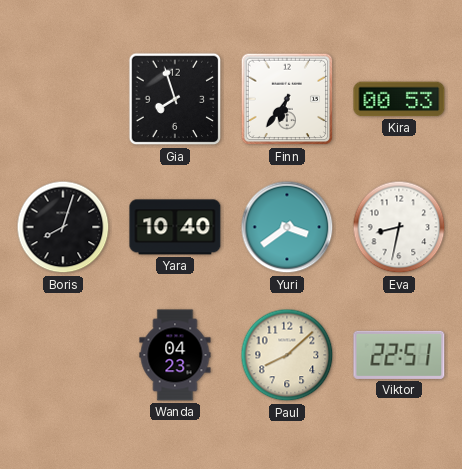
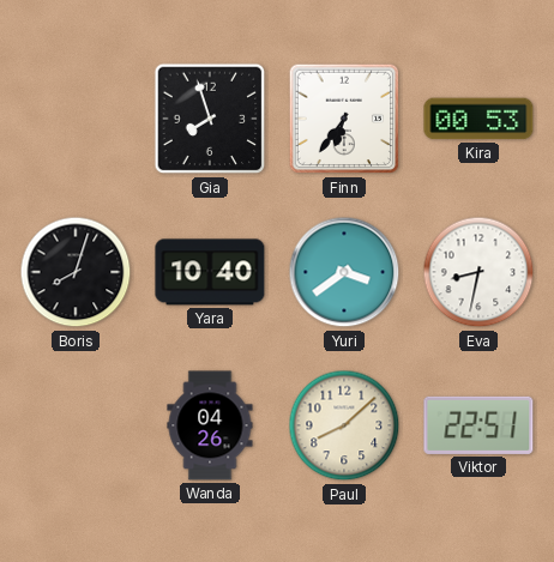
Wanda: 04:23 -> 04:26
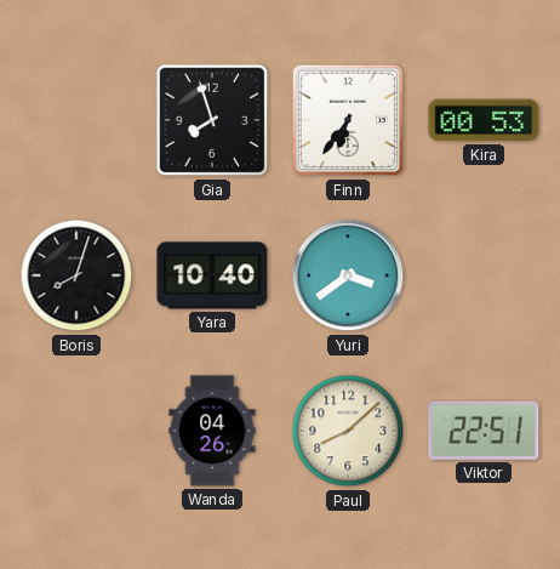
Eva: 8:32 -> none
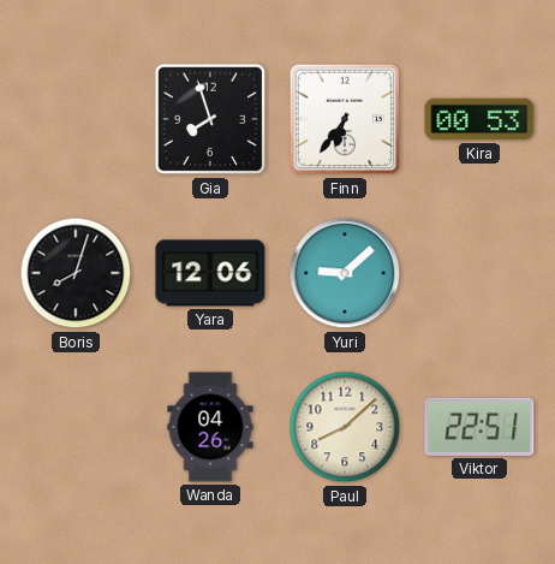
Yara: 10:40 -> 12:06
Yuri: 3:39 -> 9:08
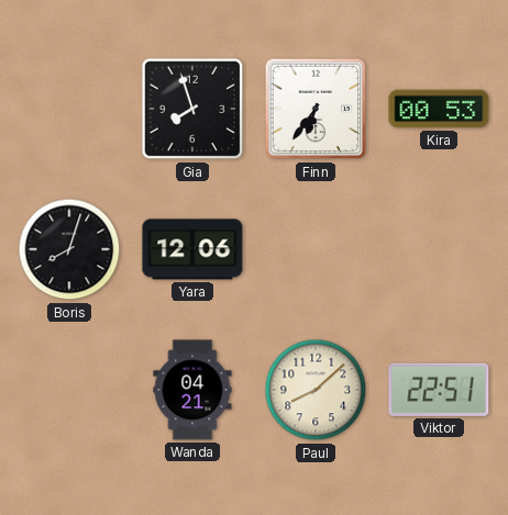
Yuri: 9:08 -> none
Wanda: 04:26 -> 04:21
